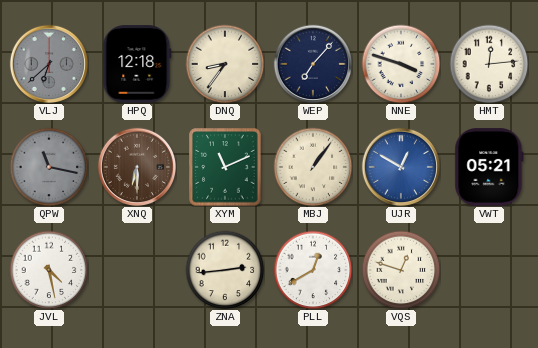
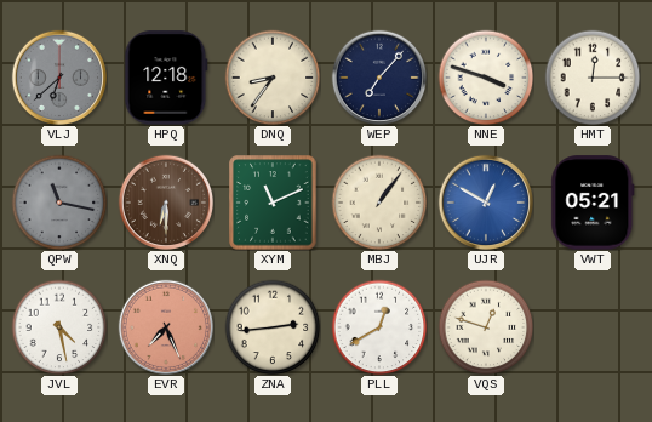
HMT: 12:14 -> 12:15
EVR: none -> 7:26
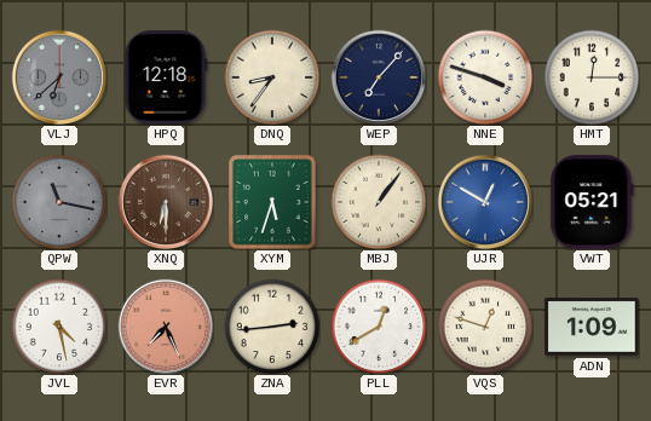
XYM: 11:11 -> 5:33
ADN: none -> 1:09
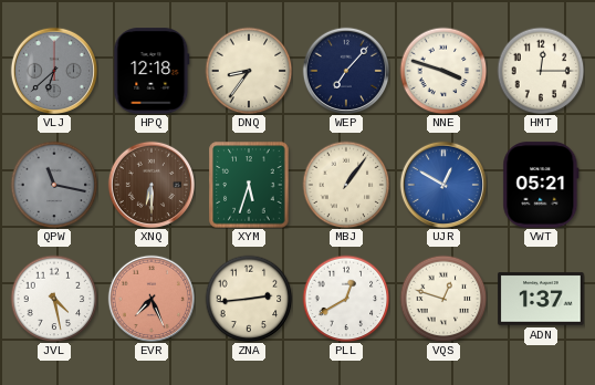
ADN: 1:09 -> 1:37
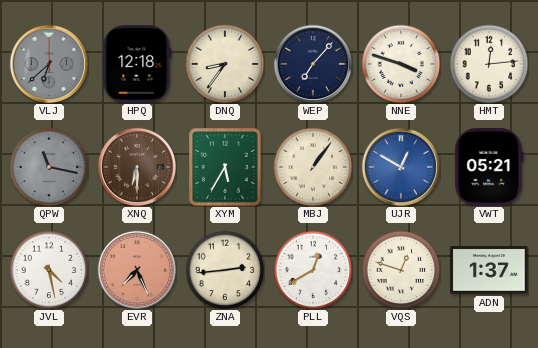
HMT: 12:15 -> 12:14
XYM: 5:33 -> 5:35
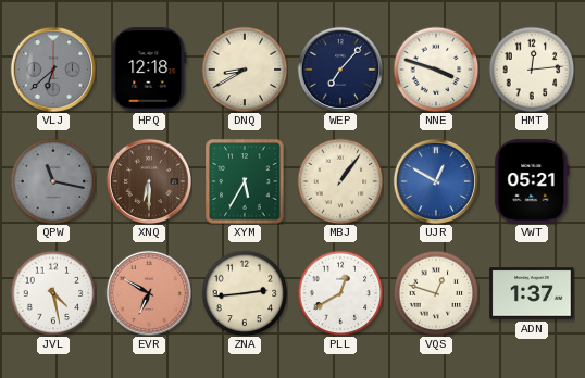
DNQ: 8:36 -> 8:40
EVR: 7:26 -> 6:50
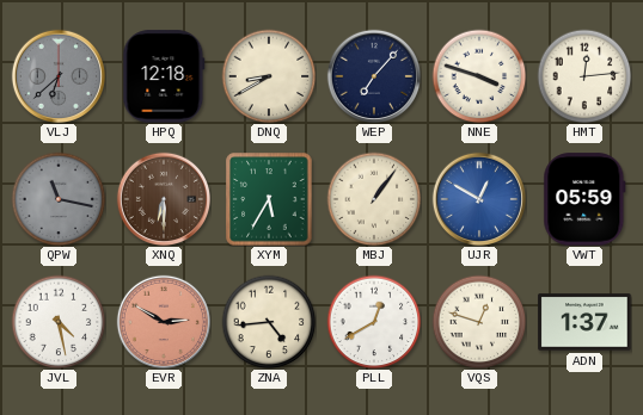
VWT: 05:21 -> 05:59
EVR: 6:50 -> 2:50
ZNA: 2:44 -> 4:44
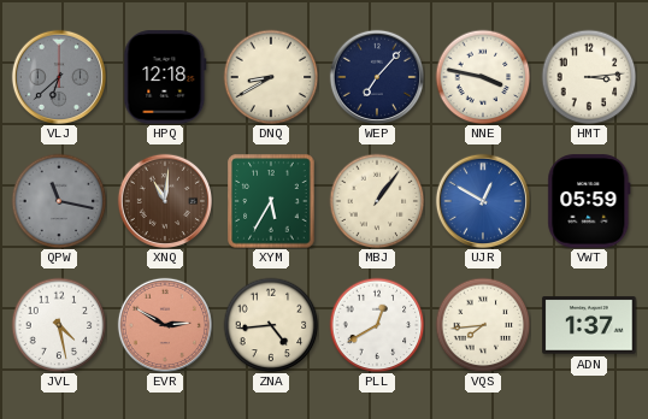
NNE: 3:48 -> 3:47
HMT: 12:14 -> 3:14
XNQ: 6:30 -> 11:01
VQS: 12:48 -> 7:44
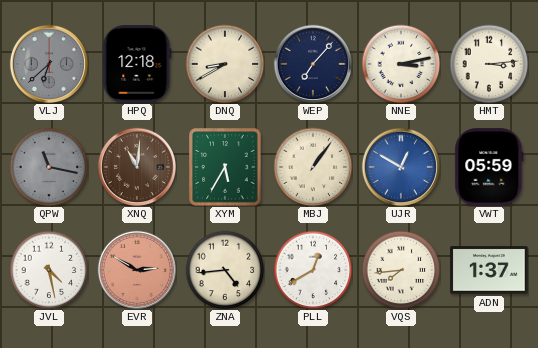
NNE: 3:47 -> 3:13
